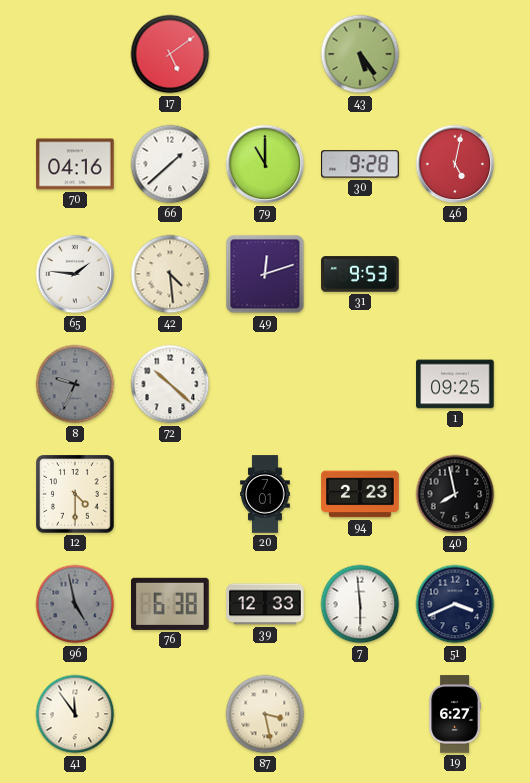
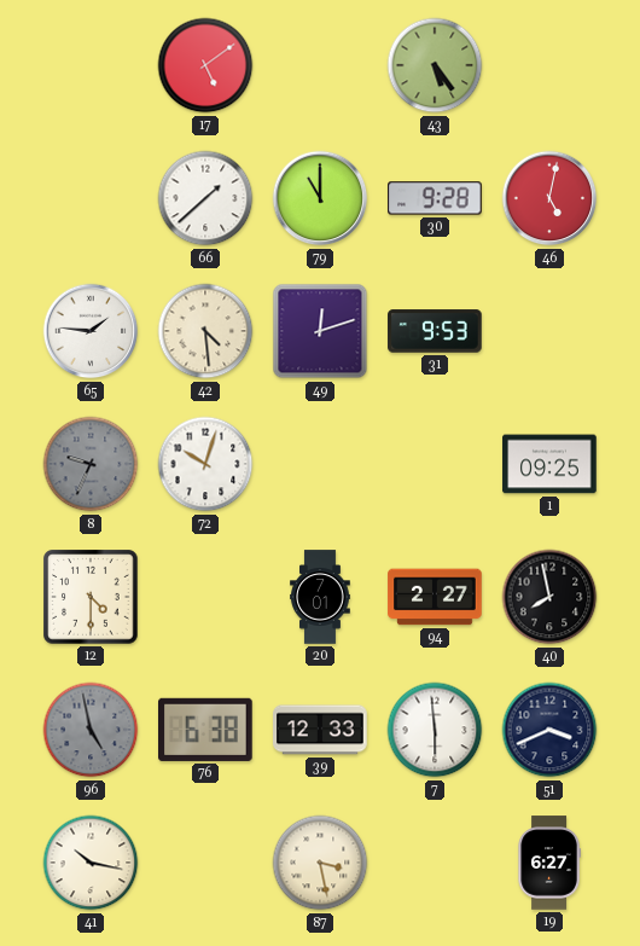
70: 04:16 -> none
72: 10:22 -> 10:03
94: 2:23 -> 2:27
41: 11:54 -> 10:17
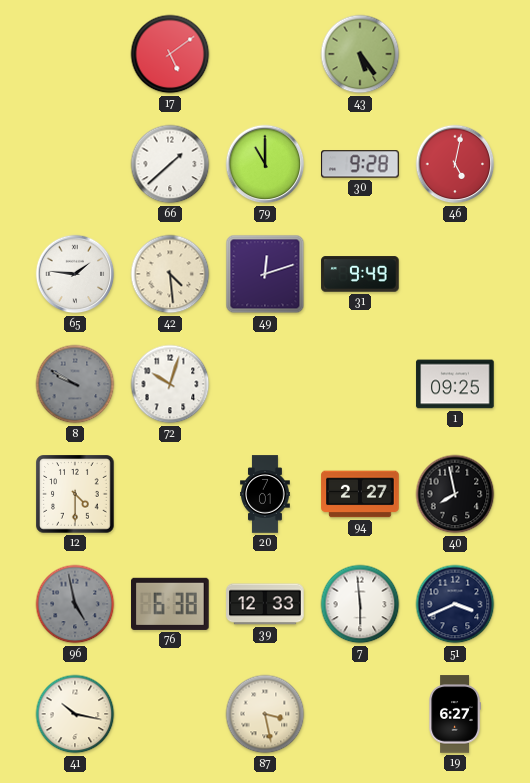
31: 9:53 -> 9:49
8: 9:34 -> 9:50
